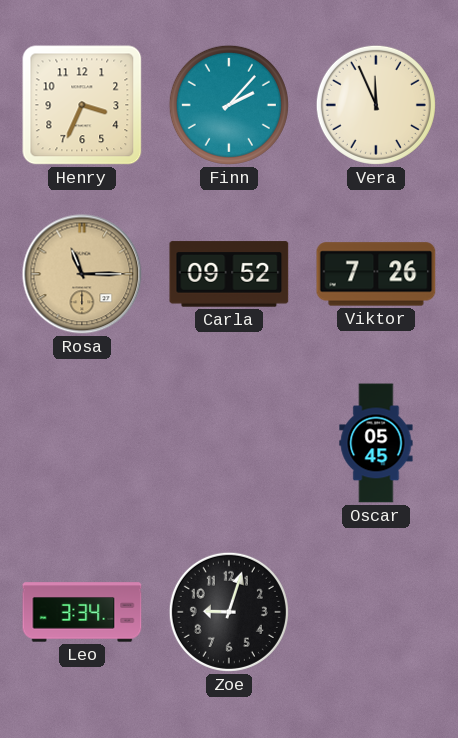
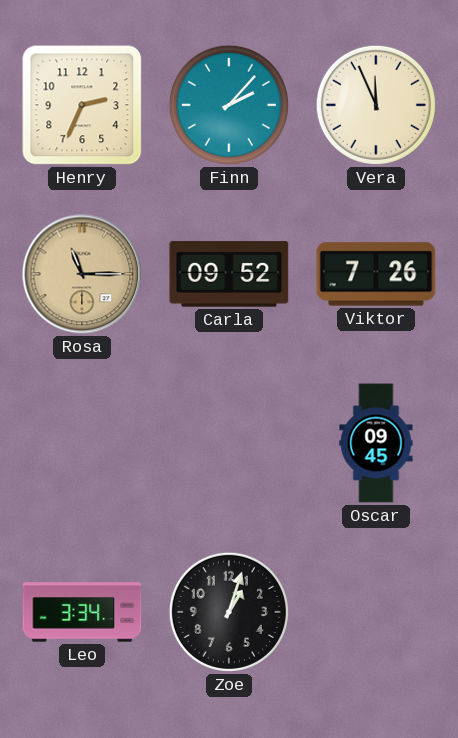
Henry: 3:34 -> 2:34
Oscar: 05:45 -> 09:45
Zoe: 9:03 -> 1:03
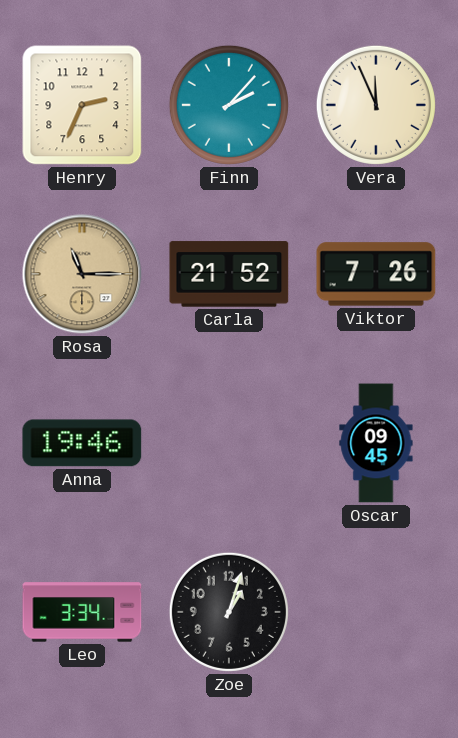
Carla: 09:52 -> 21:52
Anna: none -> 19:46
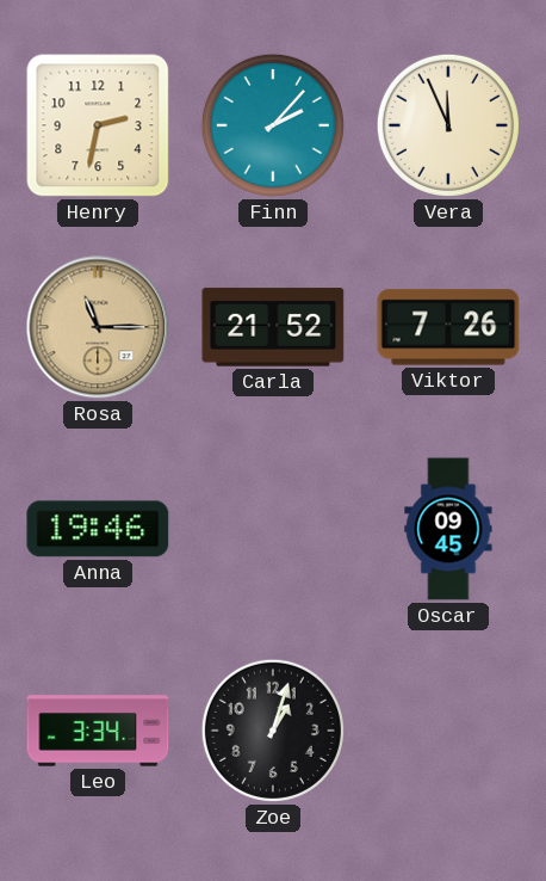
Henry: 2:34 -> 2:32
